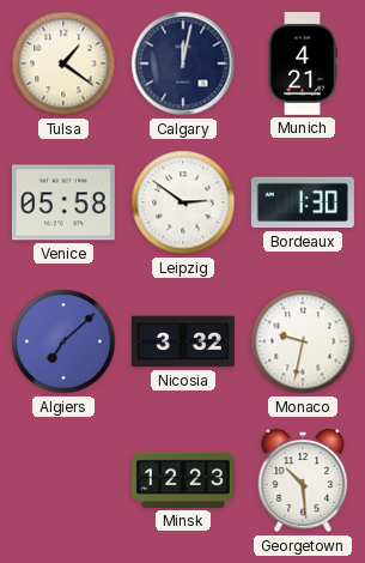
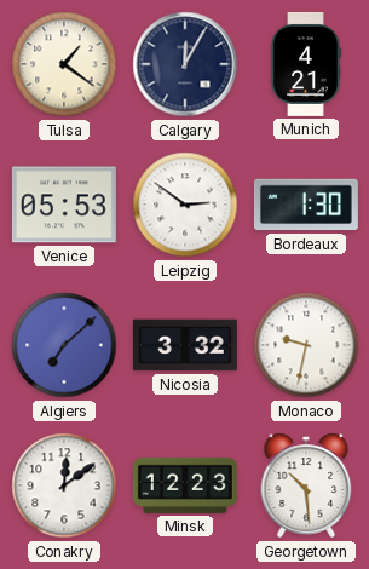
Calgary: 12:02 -> 12:05
Venice: 05:58 -> 05:53
Conakry: none -> 12:09
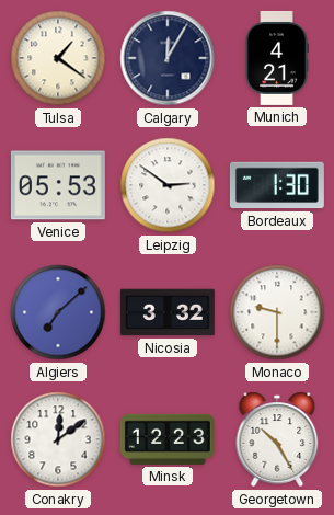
Monaco: 9:32 -> 9:30
Georgetown: 10:29 -> 10:25
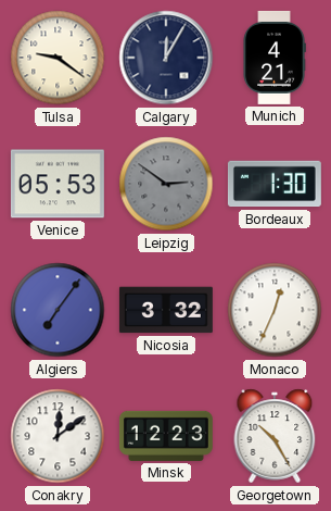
Tulsa: 1:21 -> 9:21
Leipzig dial: white -> grey
Algiers: 7:08 -> 7:06
Monaco: 9:30 -> 12:34
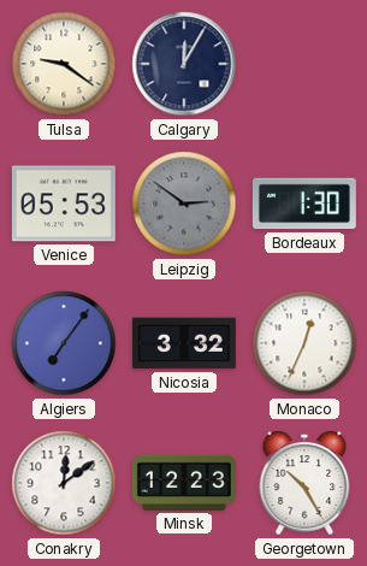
Munich: 4:21 -> none
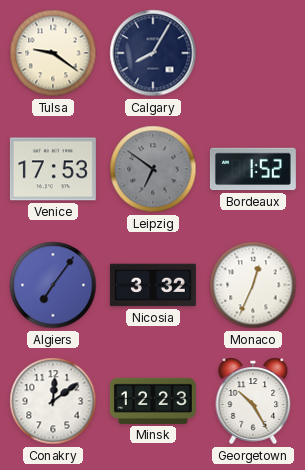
Calgary: 12:05 -> 8:05
Venice: 05:53 -> 17:53
Leipzig: 2:51 -> 6:51
Bordeaux: 1:30 -> 1:52
